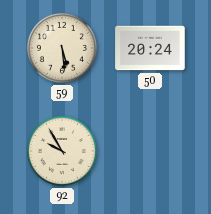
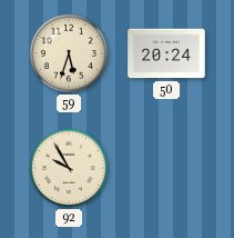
59: 5:29 -> 5:33
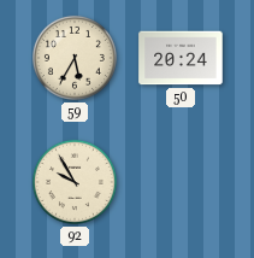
59: 5:33 -> 5:35
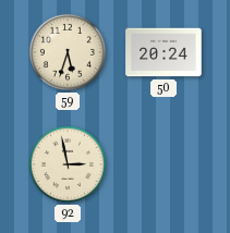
59: 5:35 -> 5:33
92: 9:55 -> 2:58
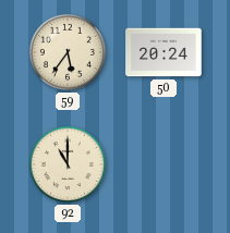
59: 5:33 -> 5:36
92: 2:58 -> 11:00
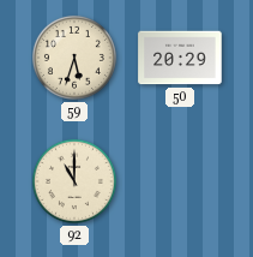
59: 5:36 -> 5:33
50: 20:24 -> 20:29
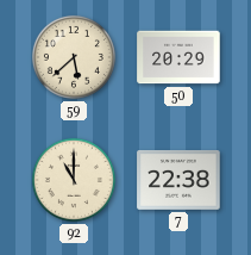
59: 5:33 -> 5:38
7: none -> 22:38
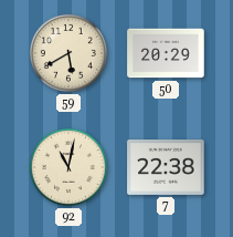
59: 5:38 -> 5:40
92: 11:00 -> 11:02
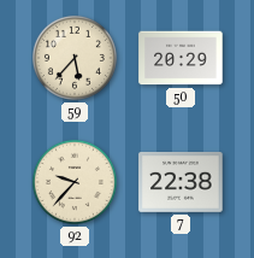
59: 5:40 -> 5:37
92: 11:02 -> 9:37
